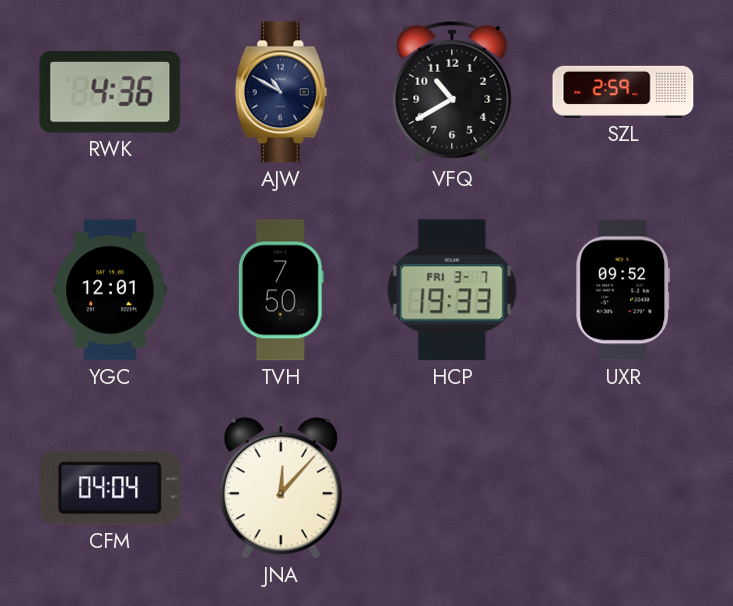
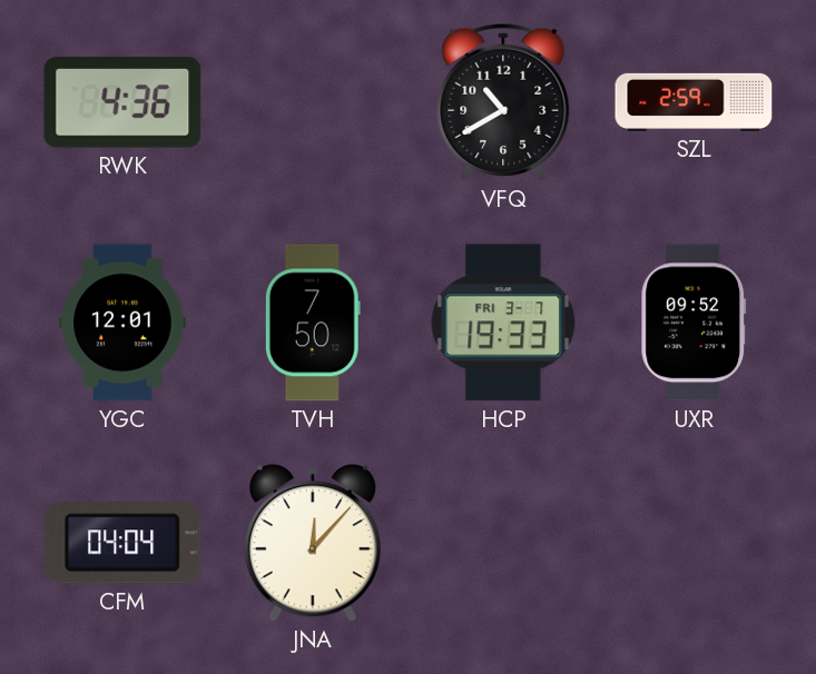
AJW: 10:50 -> none
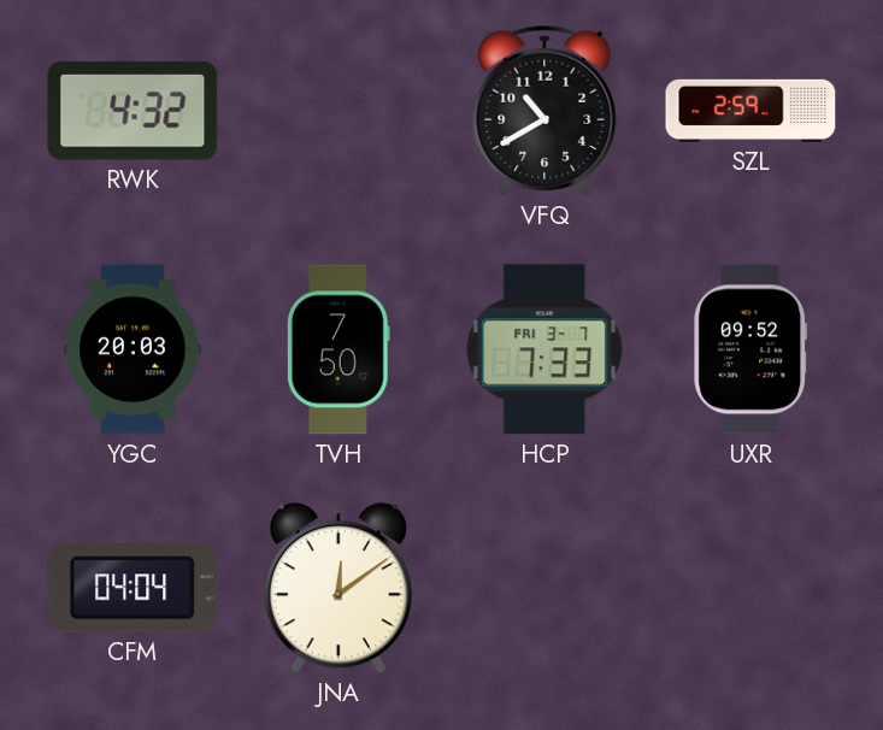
RWK: 4:36 -> 4:32
YGC: 12:01 -> 20:03
HCP: 19:33 -> 7:33
JNA: 12:07 -> 12:09
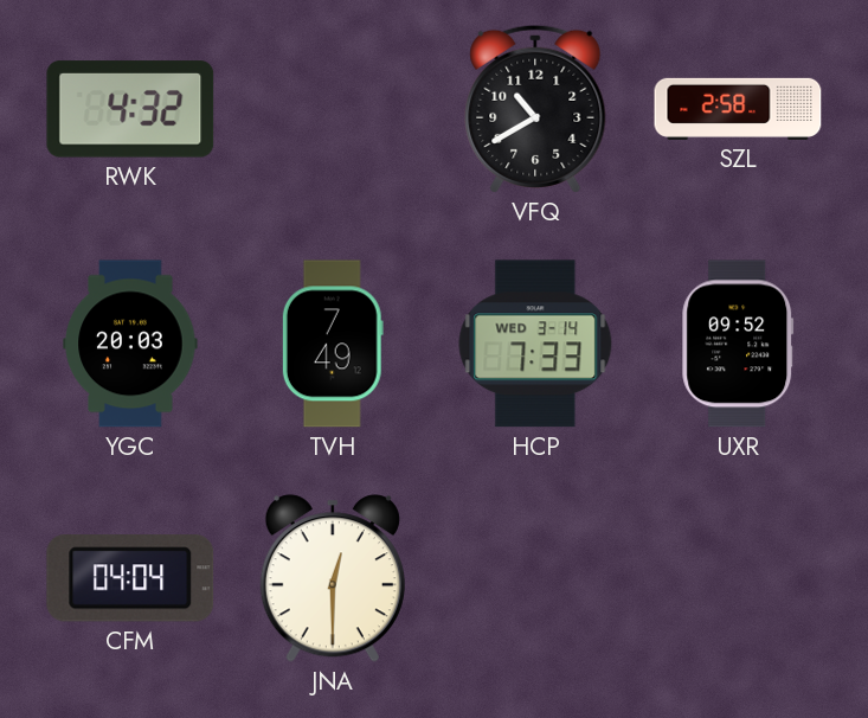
SZL: 2:59 -> 2:58
TVH: 7:50 -> 7:49
HCP date: FRI 3-7 -> WED 3-14
JNA: 12:09 -> 12:30
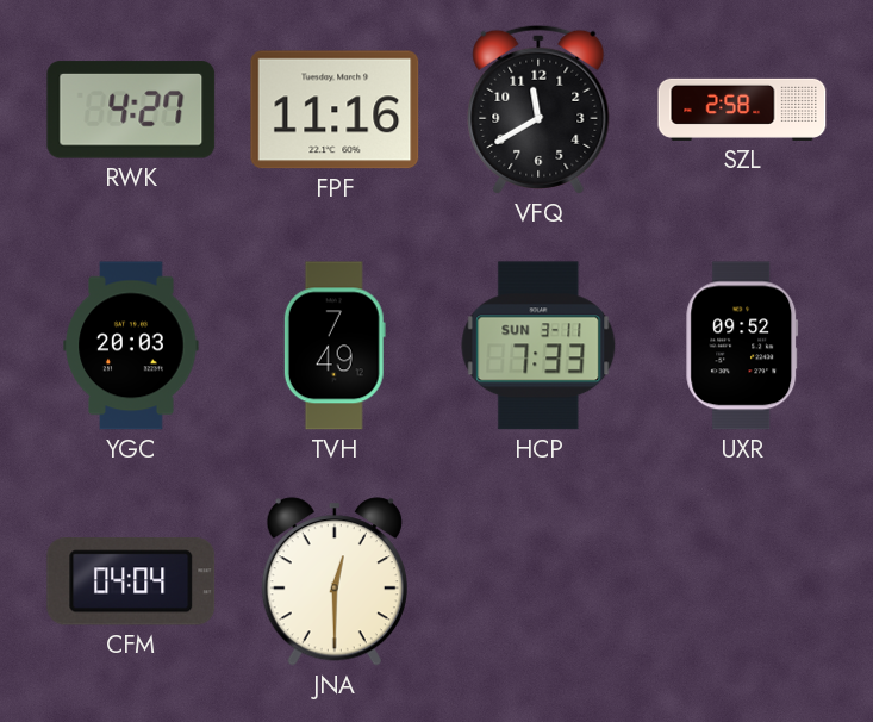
RWK: 4:32 -> 4:27
FPF: none -> 11:16
VFQ: 10:40 -> 11:40
HCP date: WED 3-14 -> SUN 3-11
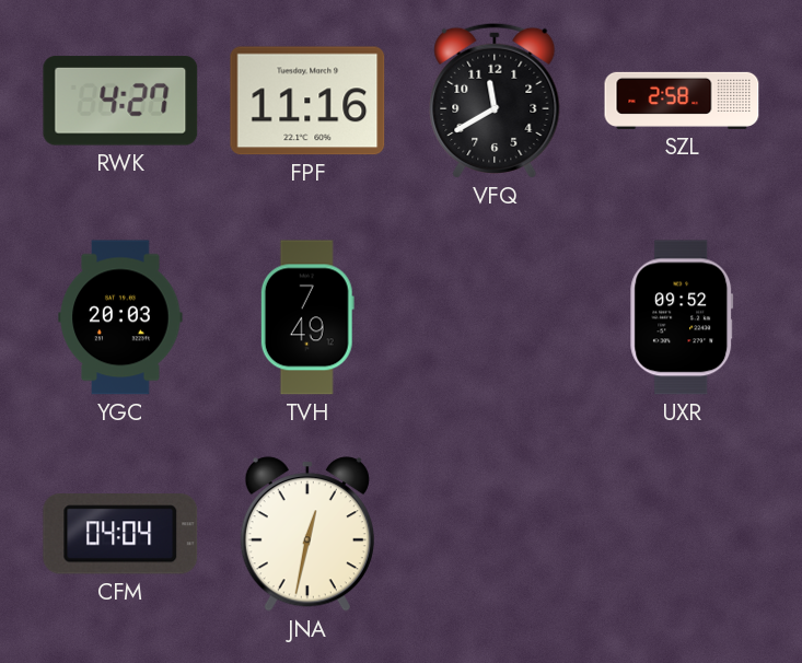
HCP: 7:33 -> none
JNA: 12:30 -> 12:32
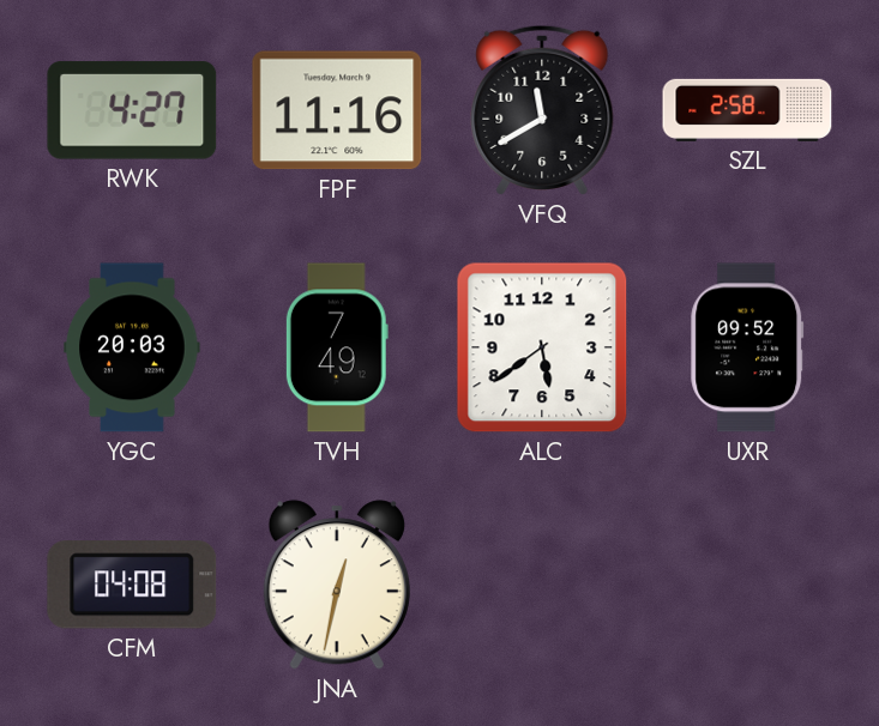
ALC: none -> 5:39
CFM: 04:04 -> 04:08
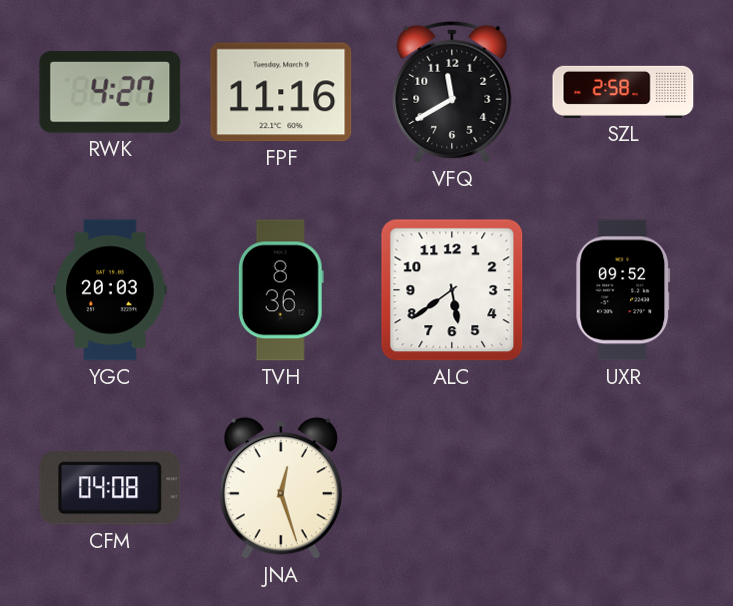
TVH: 7:49 -> 8:36
JNA: 12:32 -> 12:27
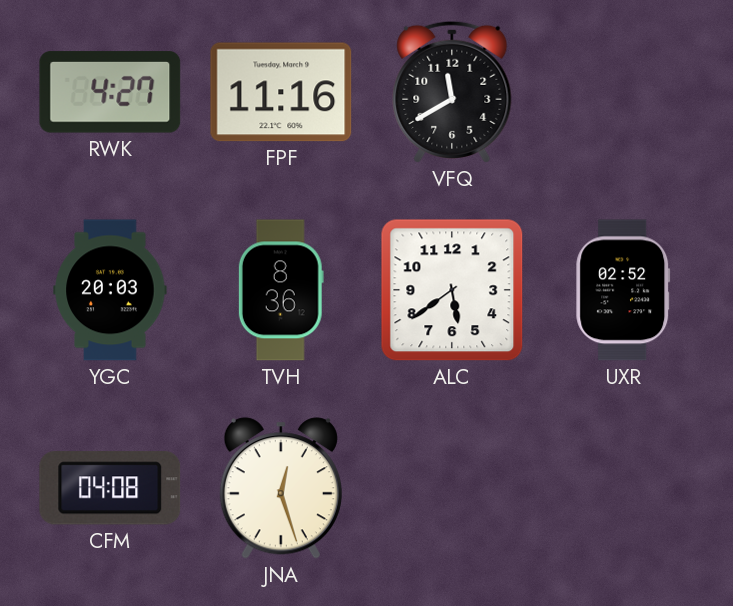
SZL: 2:58 -> none
UXR: 09:52 -> 02:52
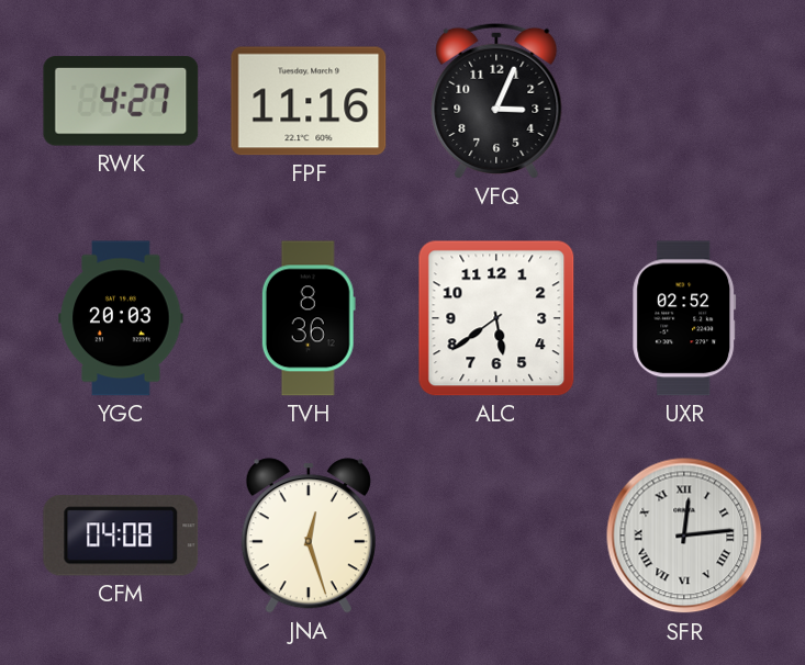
VFQ: 11:40 -> 3:04
SFR: none -> 12:14
